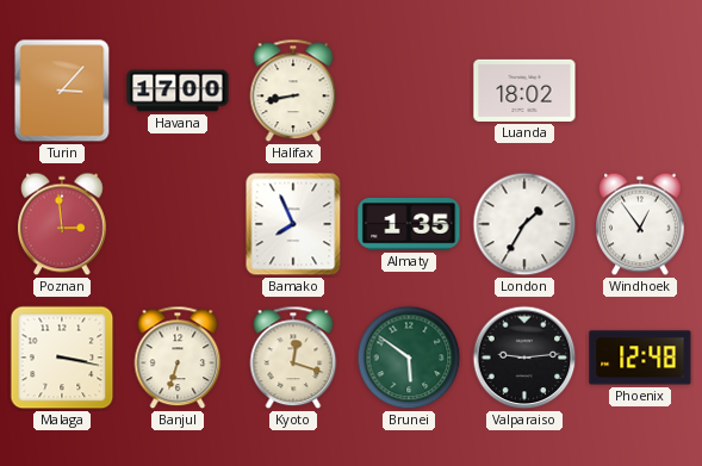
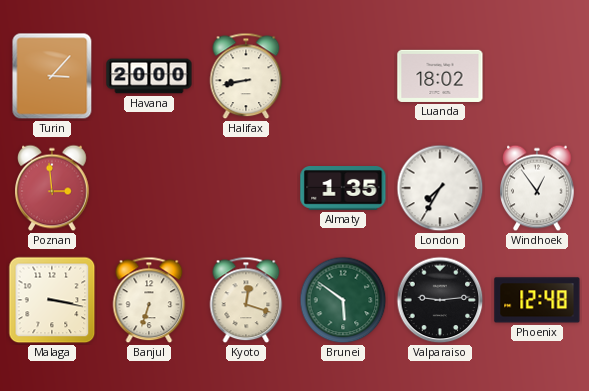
Havana: 17:00 -> 20:00
Bamako: 7:56 -> none
London: 1:35 -> 7:35
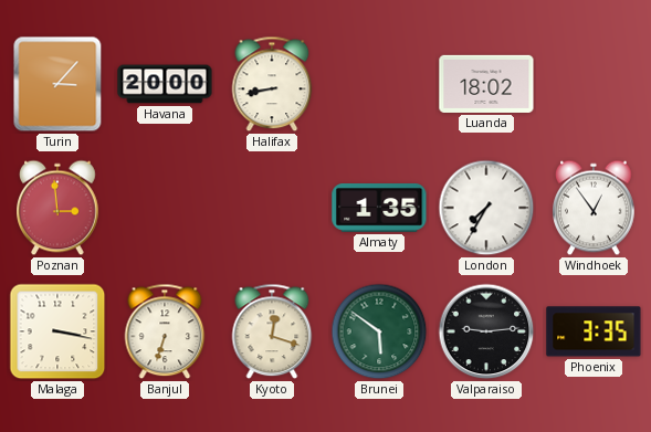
Phoenix: 12:48 -> 3:35
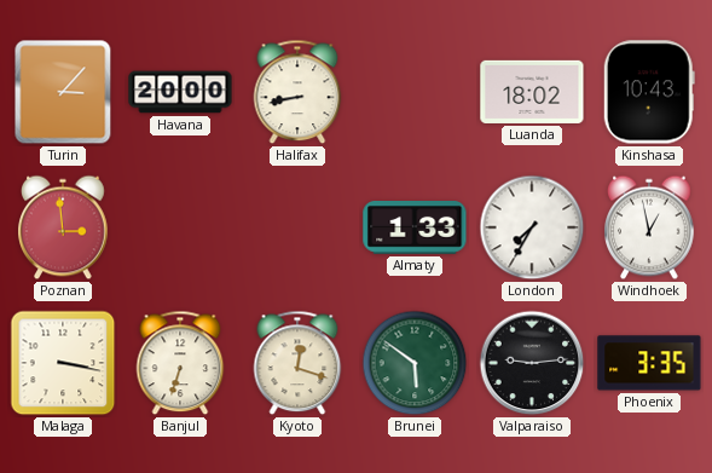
Kinshasa: none -> 10:43
Almaty: 1:35 -> 1:33
Windhoek: 12:54 -> 12:58
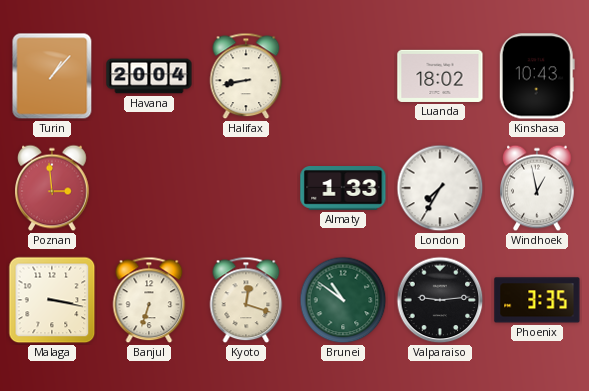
Turin: 3:07 -> 1:07
Havana: 20:00 -> 20:04
Brunei: 5:51 -> 10:51
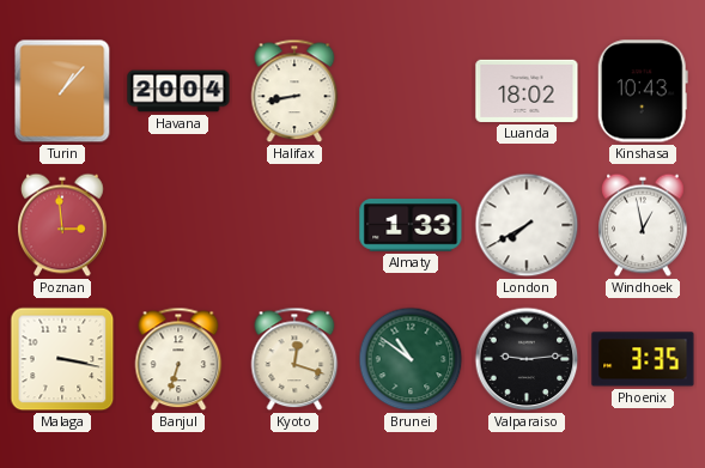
London: 7:35 -> 7:40
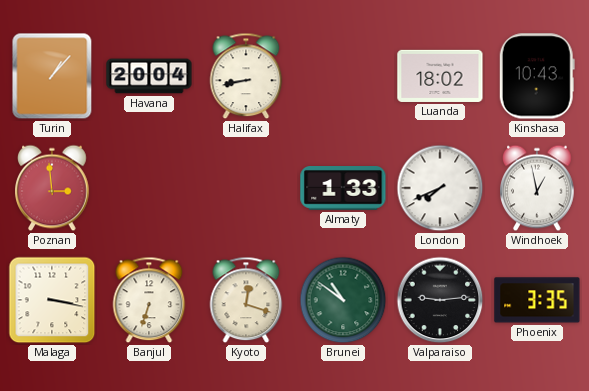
London: 7:40 -> 7:41
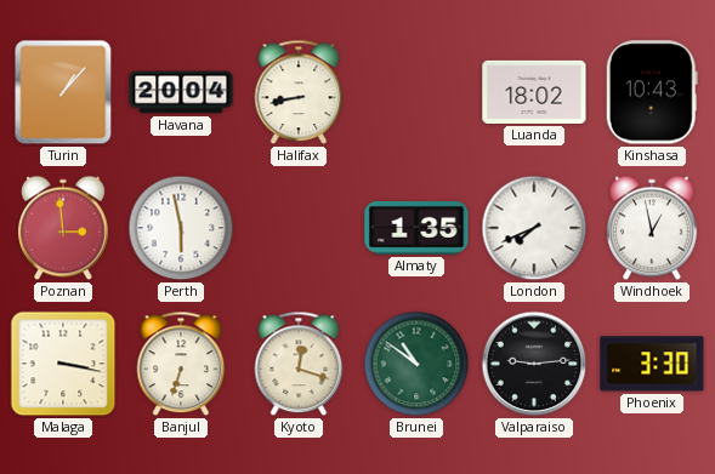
Perth: none -> 5:58
Almaty: 1:33 -> 1:35
Phoenix: 3:35 -> 3:30
